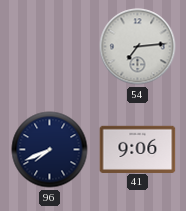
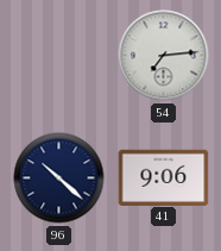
96: 7:41 -> 10:22
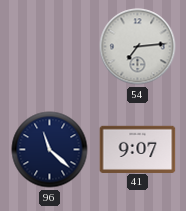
96: 10:22 -> 11:22
41: 9:06 -> 9:07
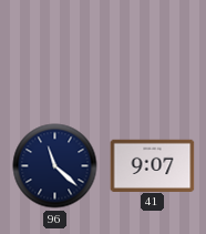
54: 7:14 -> none
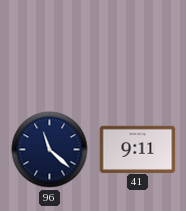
41: 9:07 -> 9:11
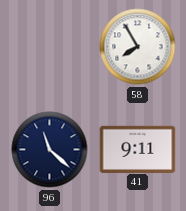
58: none -> 7:55
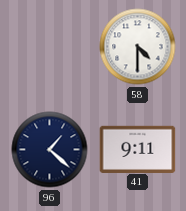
58: 7:55 -> 4:30
96: 11:22 -> 1:22
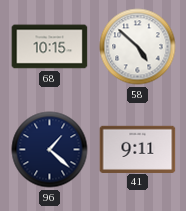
68: none -> 10:15
58: 4:30 -> 4:52
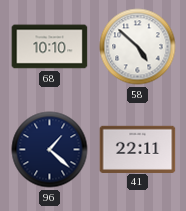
68: 10:15 -> 10:10
41: 9:11 -> 22:11
